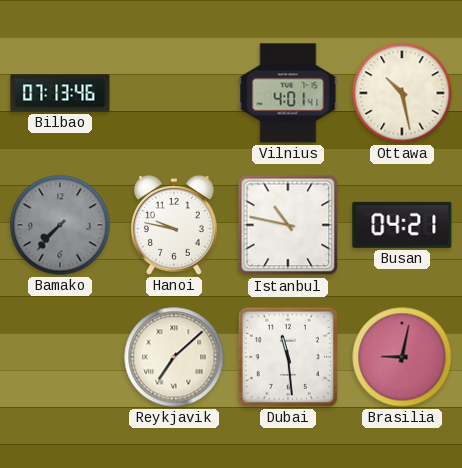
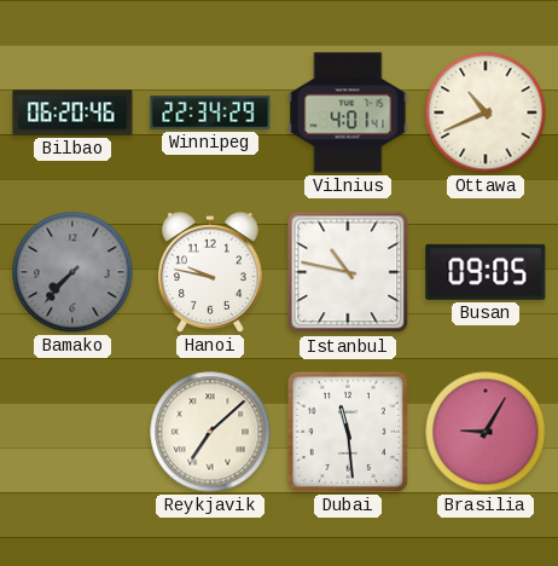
Bilbao: 07:13 -> 06:20
Winnipeg: none -> 22:34
Ottawa: 10:28 -> 10:41
Busan: 04:21 -> 09:05
Brasilia: 9:02 -> 9:05
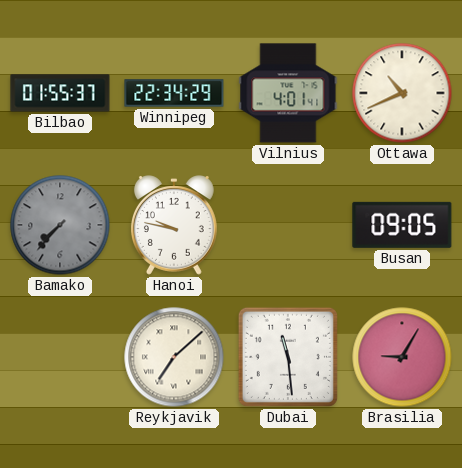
Bilbao: 06:20 -> 01:55
Istanbul: 10:47 -> none
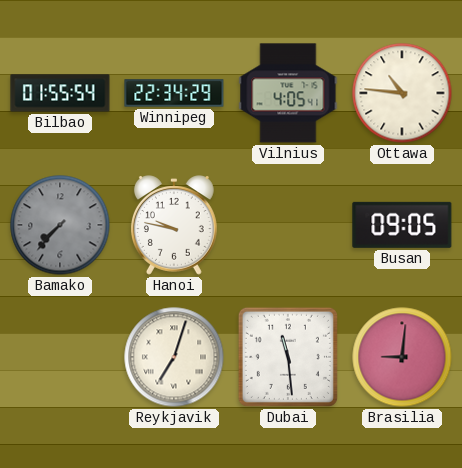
Bilbao: 01:55:37 -> 01:55:54
Vilnius: 4:01 -> 4:05
Ottawa: 10:41 -> 10:46
Reykjavik: 7:08 -> 7:03
Brasilia: 9:05 -> 9:01
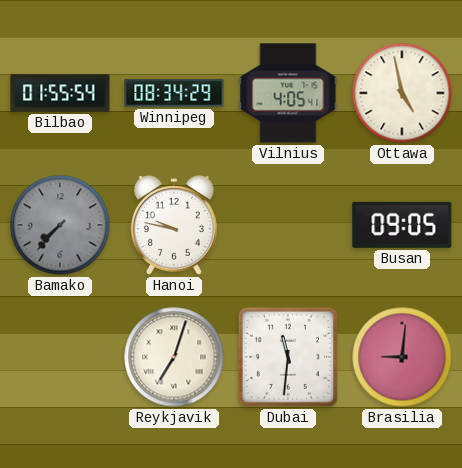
Winnipeg: 22:34 -> 08:34
Ottawa: 10:46 -> 4:58
Dubai: 11:29 -> 11:31
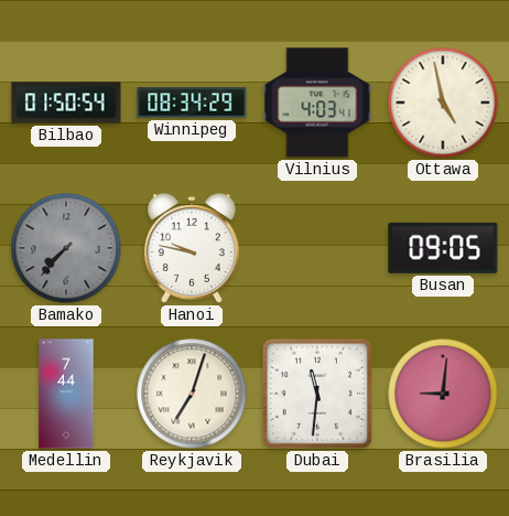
Bilbao: 01:55 -> 01:50
Vilnius: 4:05 -> 4:03
Medellin: none -> 7:44
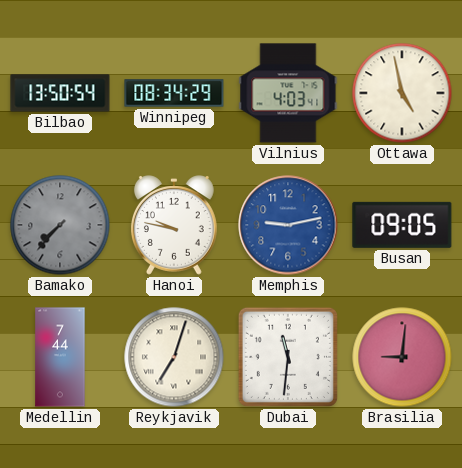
Bilbao: 01:50 -> 13:50
Memphis: none -> 9:13
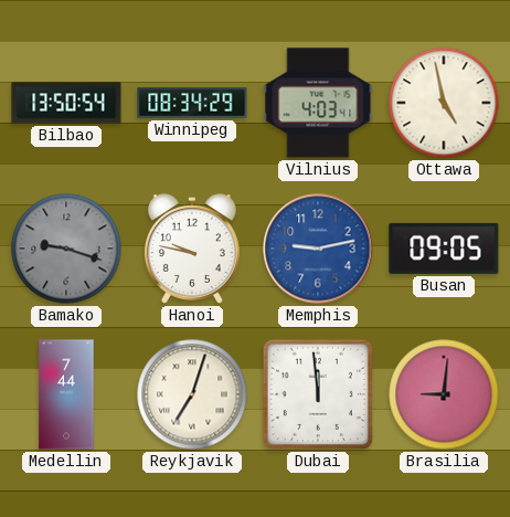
Bamako: 7:37 -> 9:18
Dubai: 11:31 -> 11:59
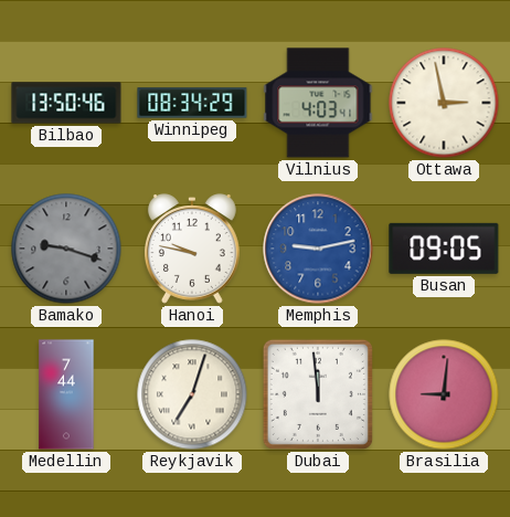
Bilbao: 13:50:54 -> 13:50:46
Ottawa: 4:58 -> 2:58
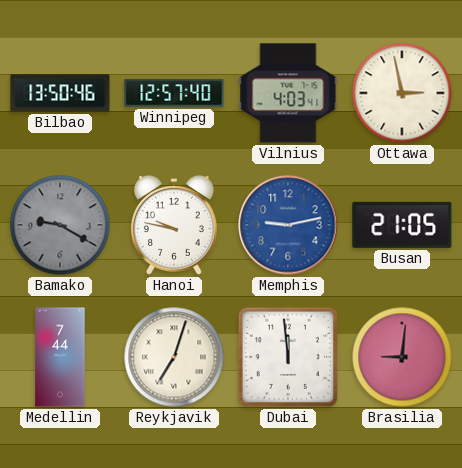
Winnipeg: 08:34 -> 12:57
Bamako: 9:18 -> 9:20
Busan: 09:05 -> 21:05
